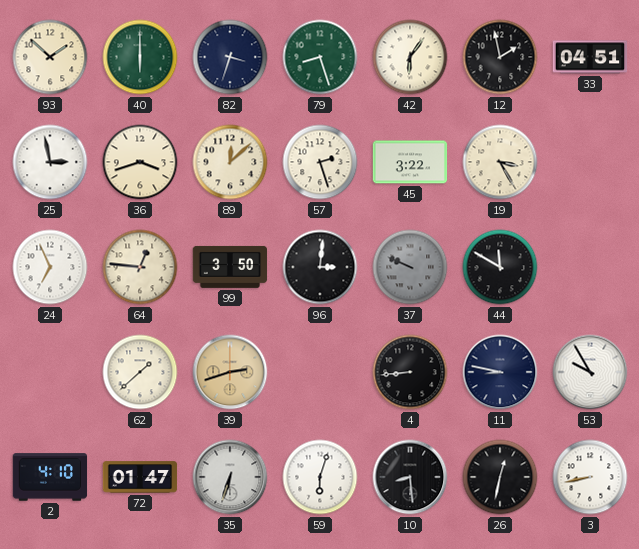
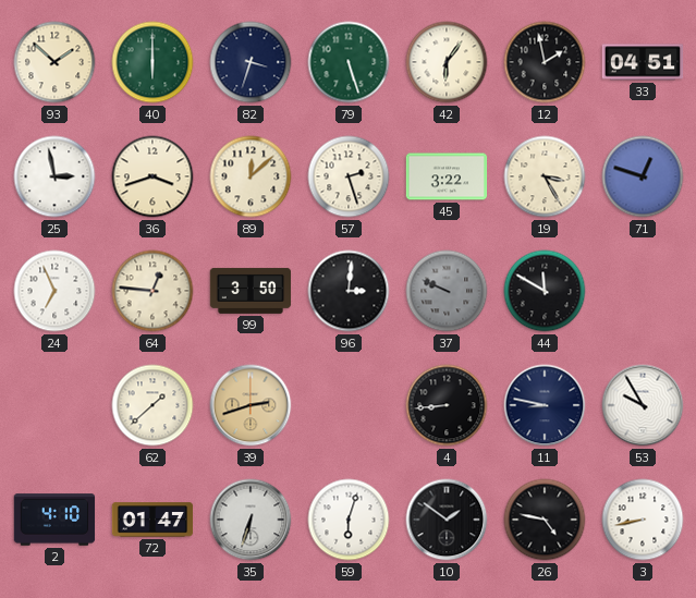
79: 8:27 -> 5:27
71: none -> 12:48
10: 8:29 -> 1:51
26: 12:32 -> 4:47
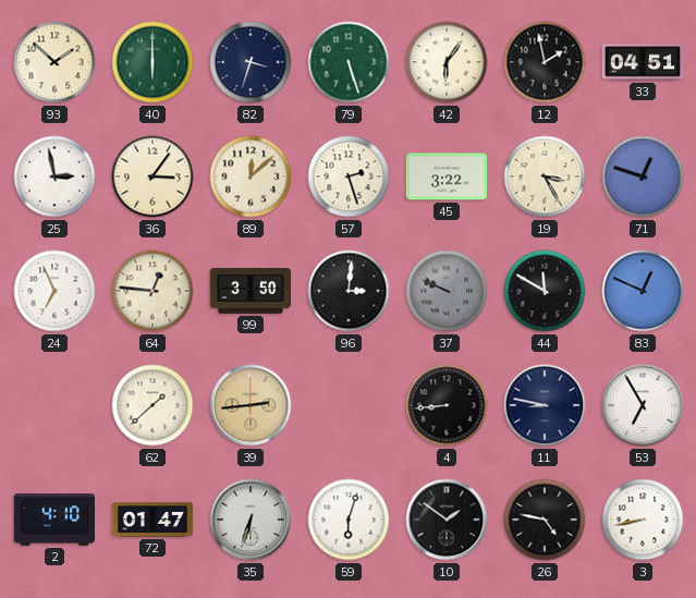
36: 3:42 -> 3:06
83: none -> 12:49
39: 2:42 -> 2:44
53: 9:55 -> 6:55
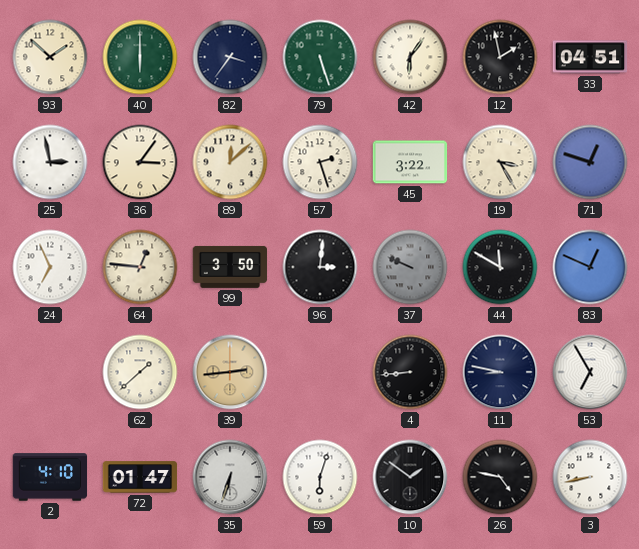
82: 3:33 -> 3:36
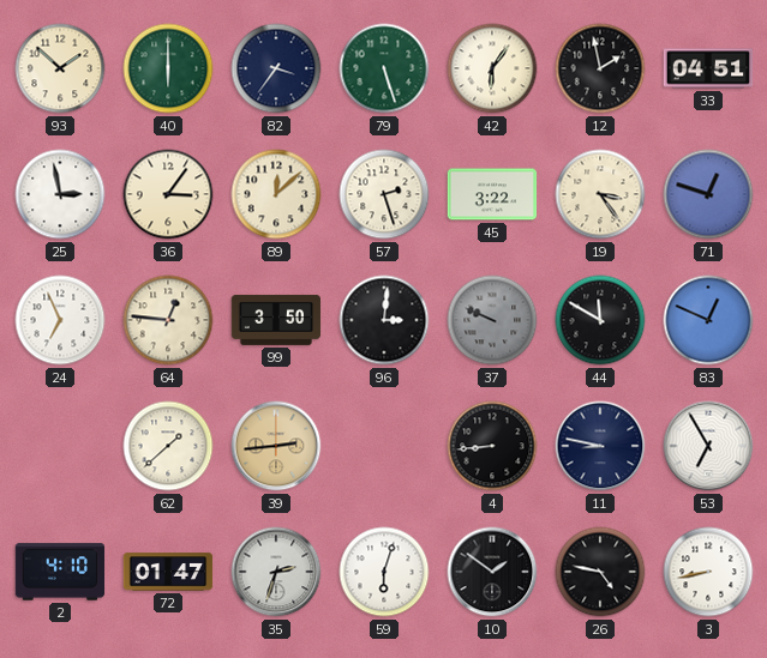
19: 3:25 -> 3:24
35: 6:33 -> 2:33
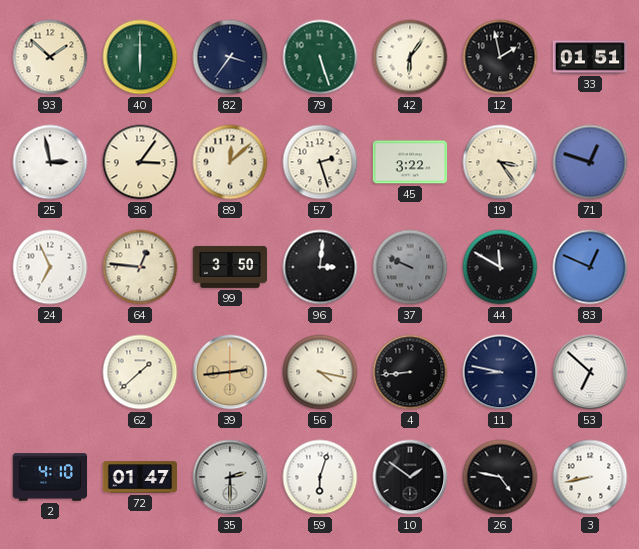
33: 04:51 -> 01:51
56: none -> 4:17
53: 6:55 -> 6:52
35: 2:33 -> 2:30
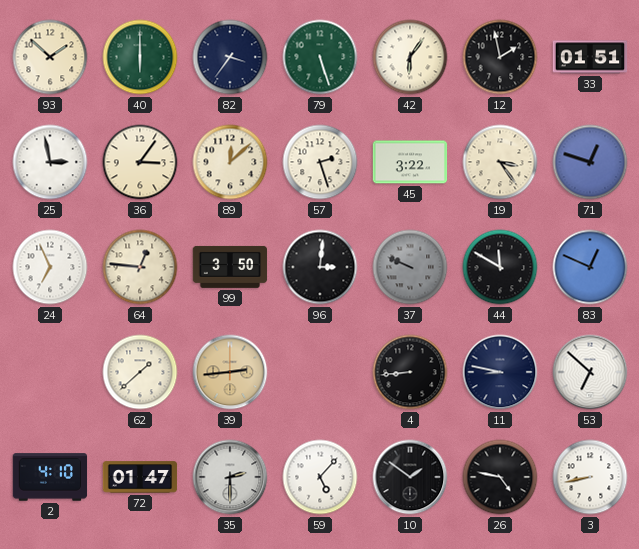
56: 4:17 -> none
59: 6:03 -> 5:07
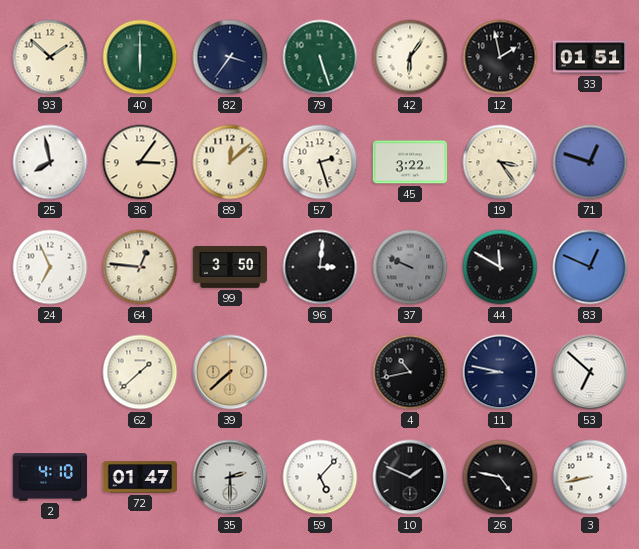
25: 2:58 -> 7:58
39: 2:44 -> 7:38
4: 8:44 -> 10:43
10: 1:51 -> 1:49
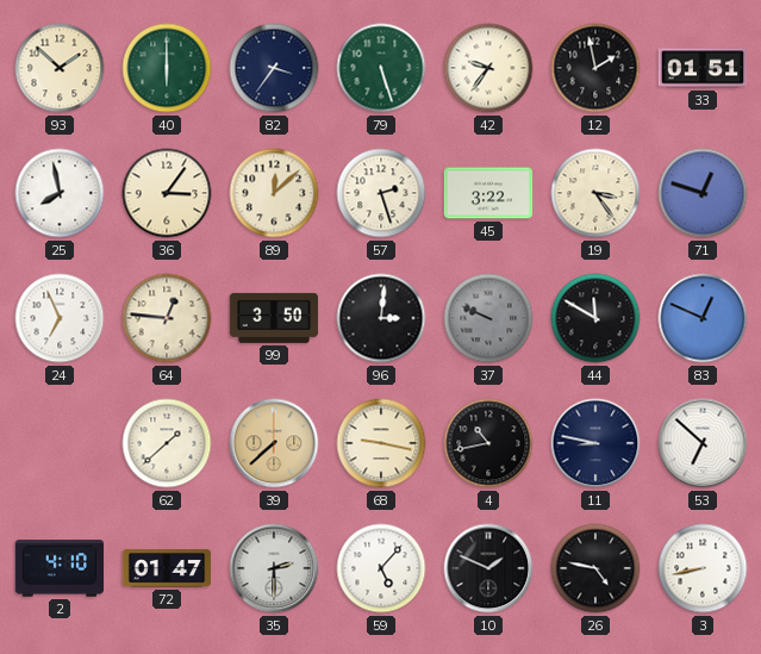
42: 6:06 -> 9:36
68: none -> 9:17
